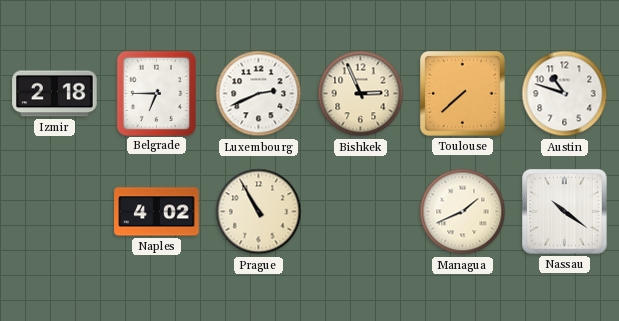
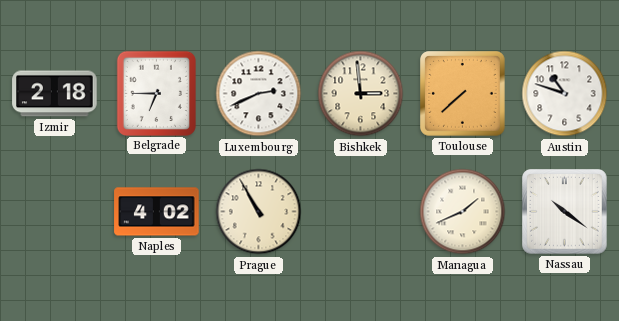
Bishkek: 2:56 -> 2:59
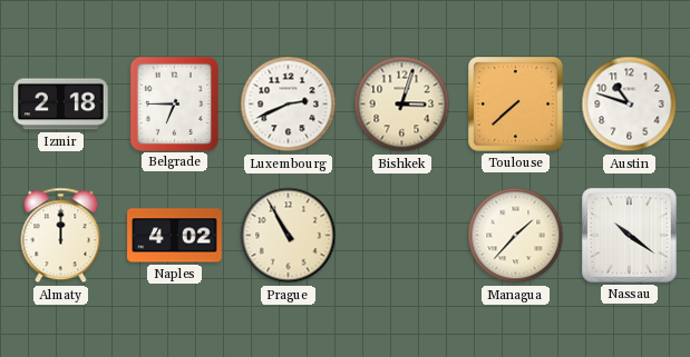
Bishkek: 2:59 -> 3:03
Almaty: none -> 12:00
Managua: 1:41 -> 1:37
